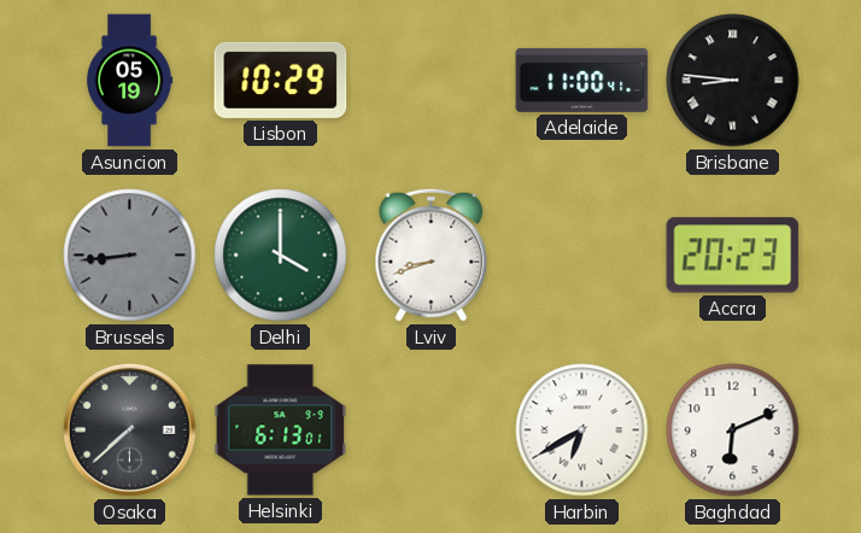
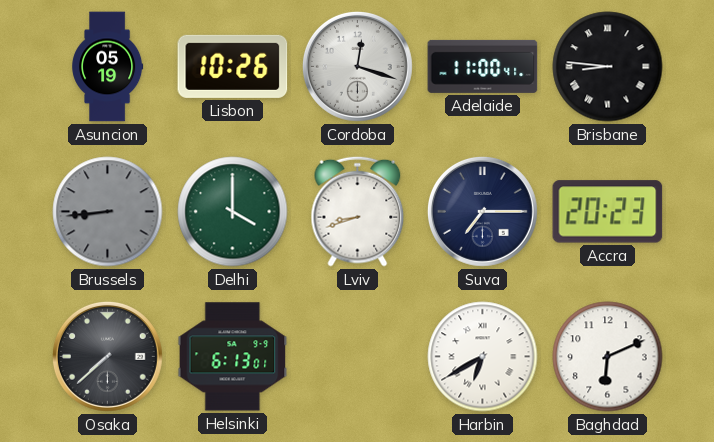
Lisbon: 10:29 -> 10:26
Cordoba: none -> 12:18
Suva: none -> 7:15
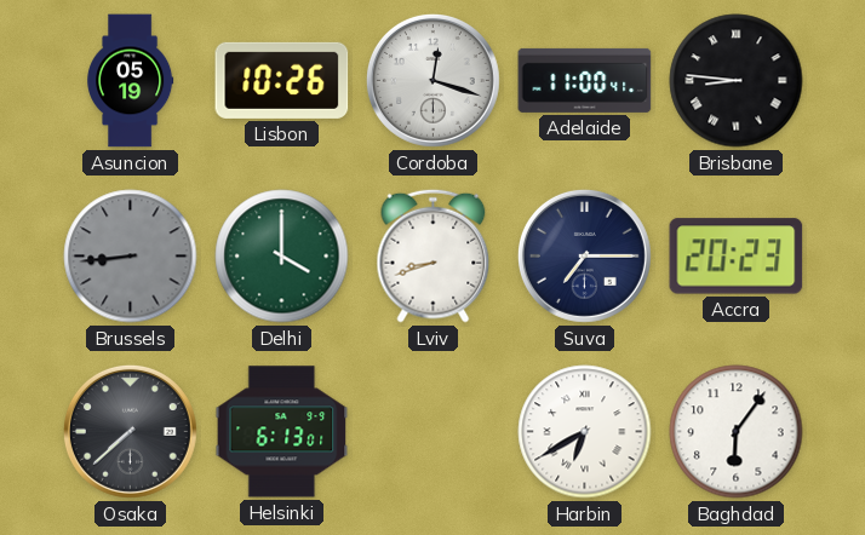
Baghdad: 6:11 -> 6:06
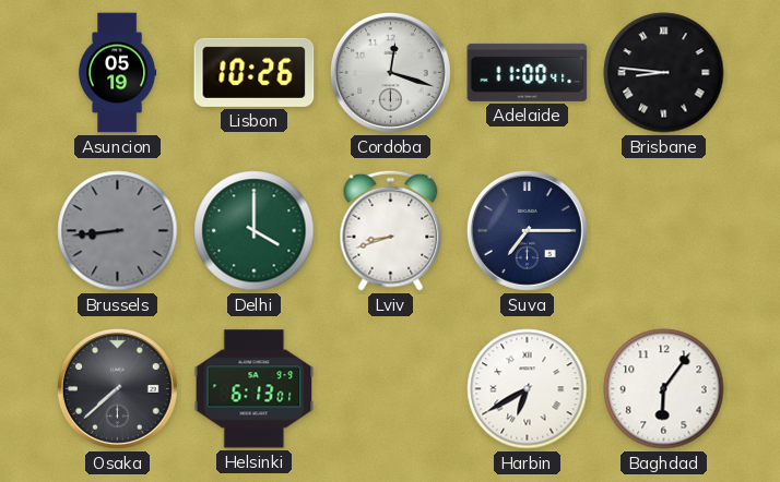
Accra: 20:23 -> none
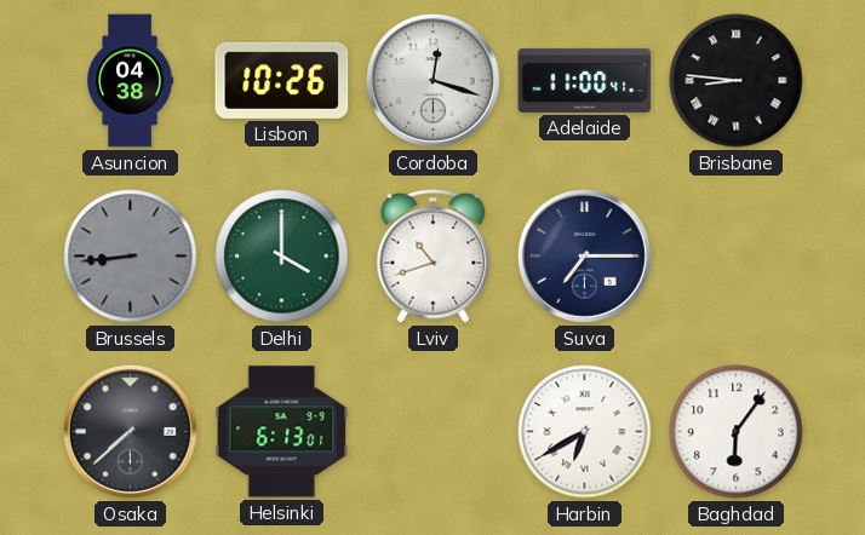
Asuncion: 05:19 -> 04:38
Lviv: 8:42 -> 10:42
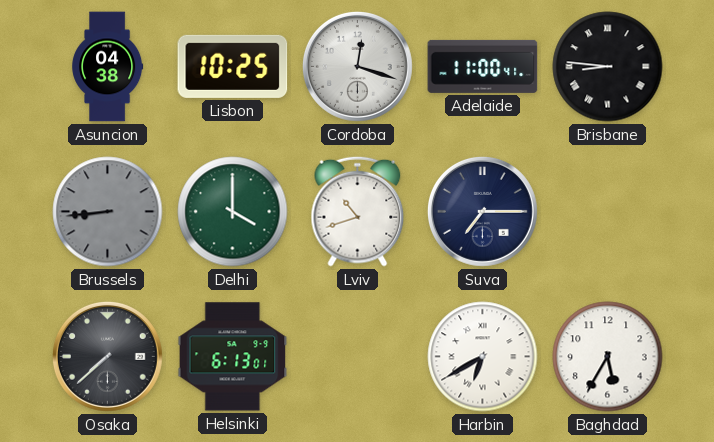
Lisbon: 10:26 -> 10:25
Baghdad: 6:06 -> 5:35
